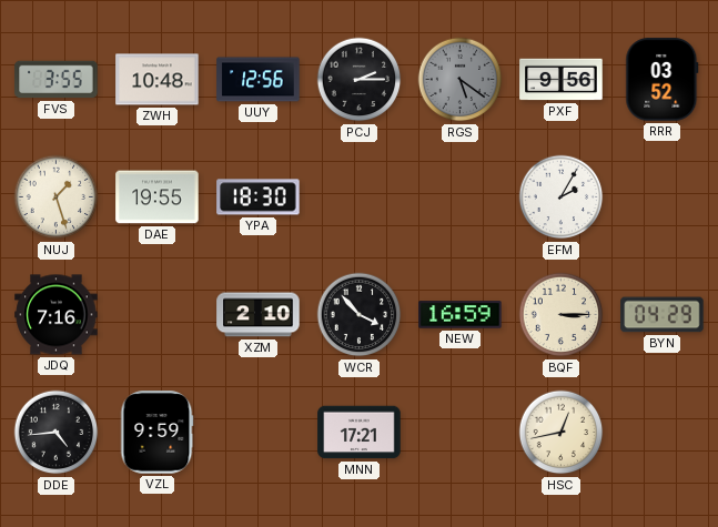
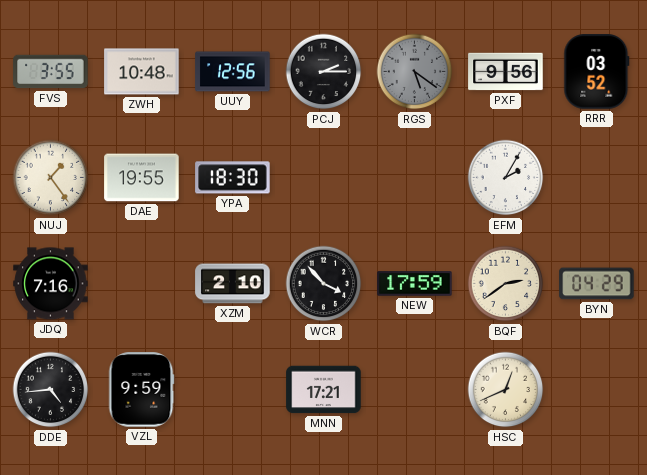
NUJ: 1:27 -> 1:24
NEW: 16:59 -> 17:59
BQF: 3:15 -> 2:39
HSC: 12:43 -> 12:41
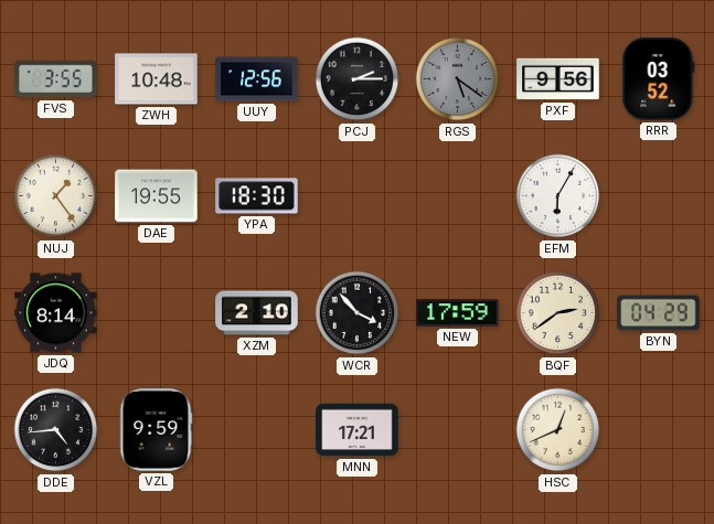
EFM: 2:05 -> 6:05
JDQ: 7:16 -> 8:14
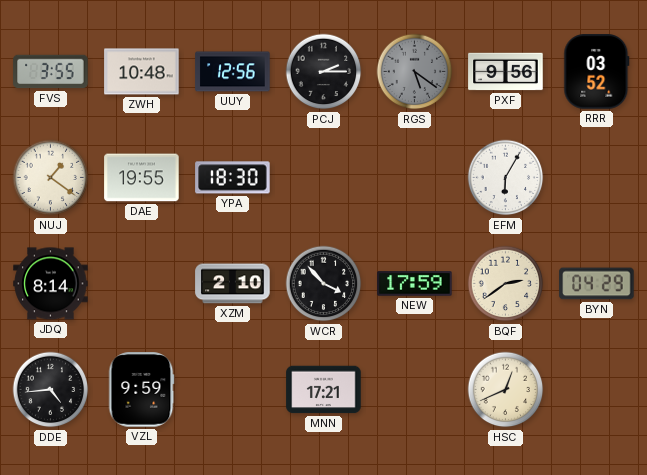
NUJ: 1:24 -> 1:21
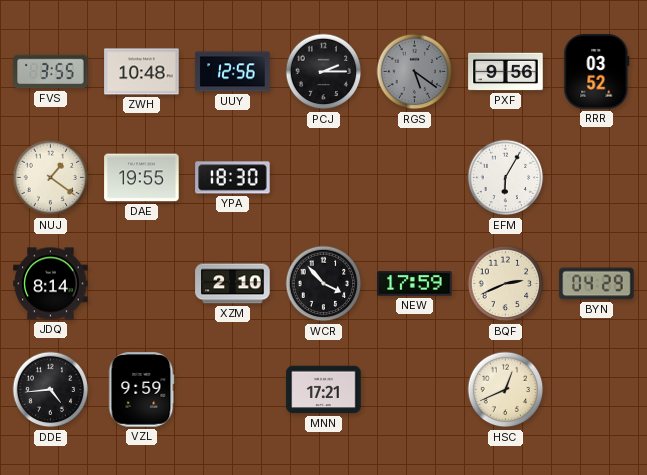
BQF: 2:39 -> 2:41
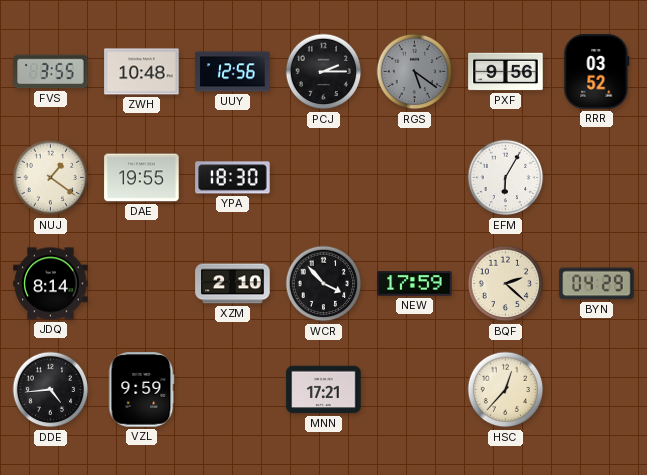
BQF: 2:41 -> 2:22
HSC: 12:41 -> 12:37
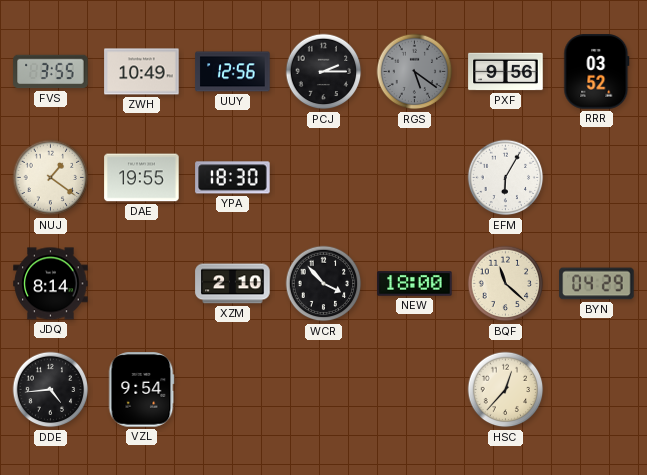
ZWH: 10:48 -> 10:49
NEW: 17:59 -> 18:00
BQF: 2:22 -> 11:22
VZL: 9:59 -> 9:54
MNN: 17:21 -> none
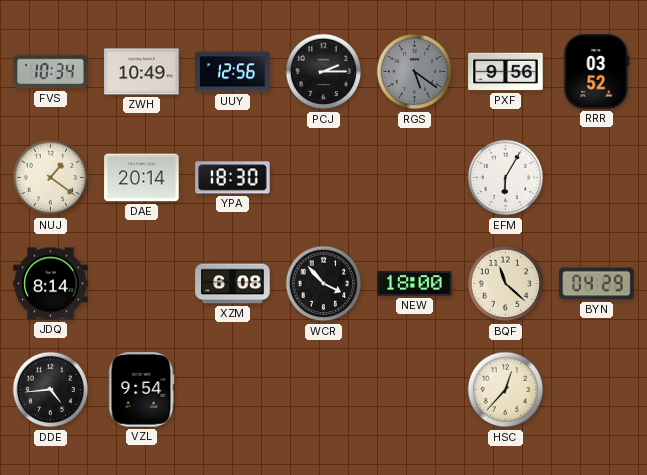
FVS: 3:55 -> 10:34
DAE: 19:55 -> 20:14
XZM: 2:10 -> 6:08
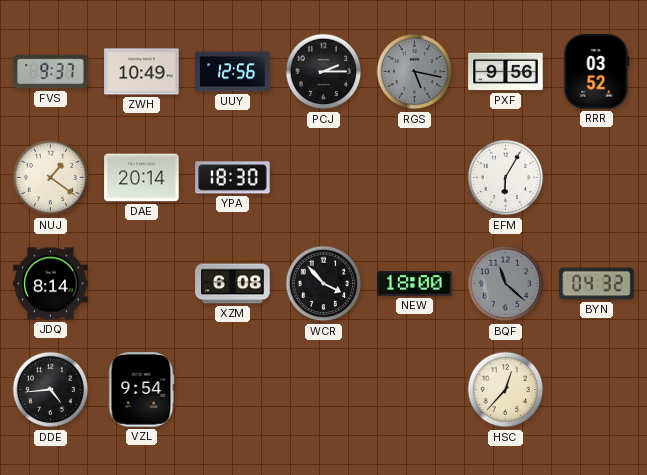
FVS: 10:34 -> 9:37
RGS: 5:21 -> 5:17
BQF dial: cream -> grey
BYN: 04:29 -> 04:32
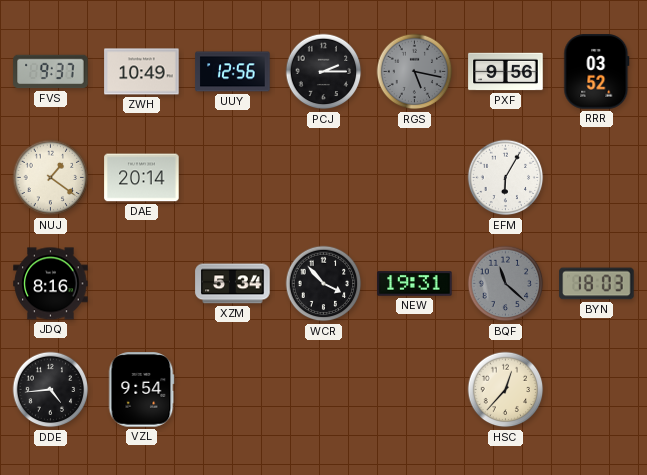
YPA: 18:30 -> none
JDQ: 8:14 -> 8:16
XZM: 6:08 -> 5:34
NEW: 18:00 -> 19:31
BYN: 04:32 -> 18:03
